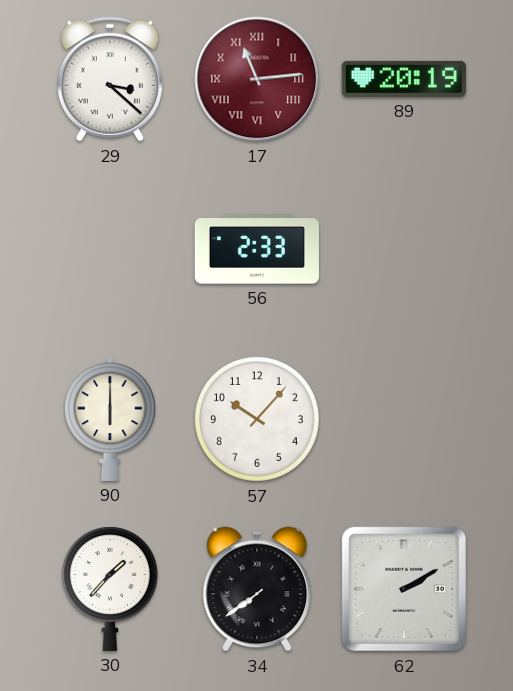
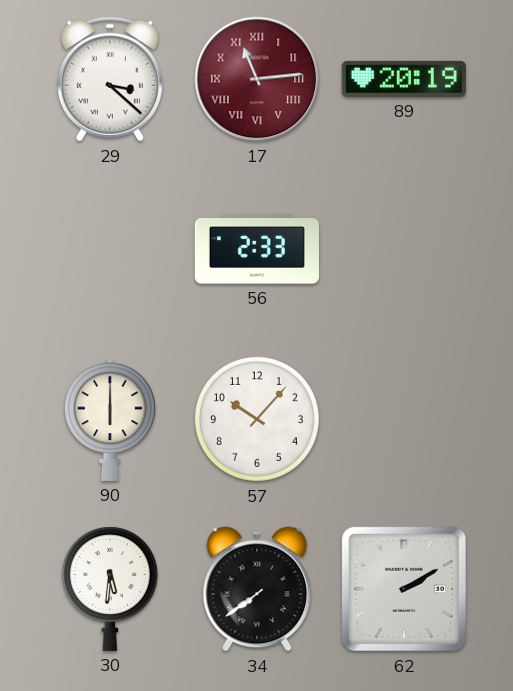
30: 1:37 -> 5:31
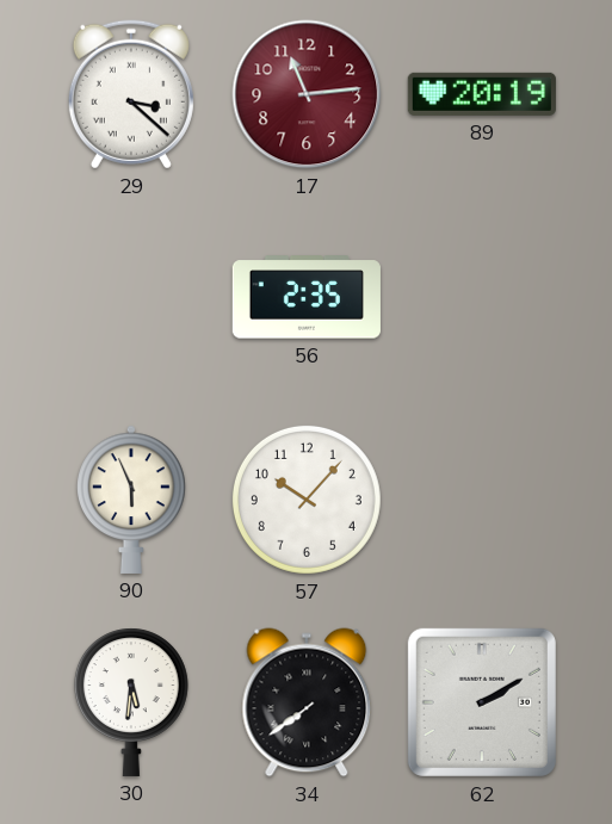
17 numerals: Roman -> Arabic
56: 2:33 -> 2:35
90: 6:00 -> 5:56
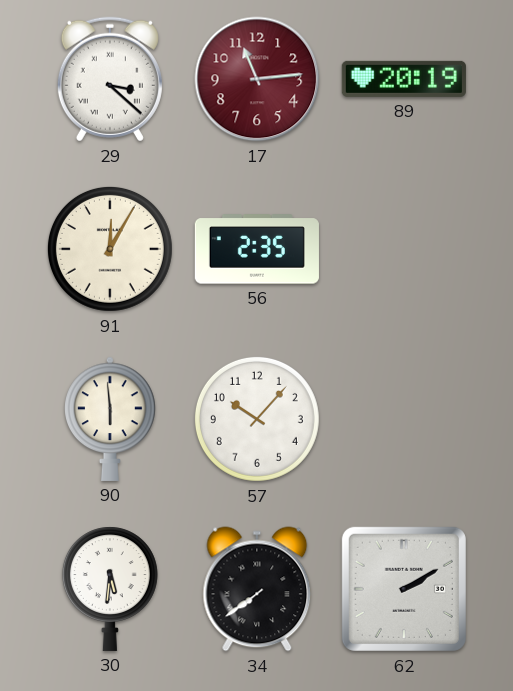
91: none -> 12:05
90: 5:56 -> 5:59
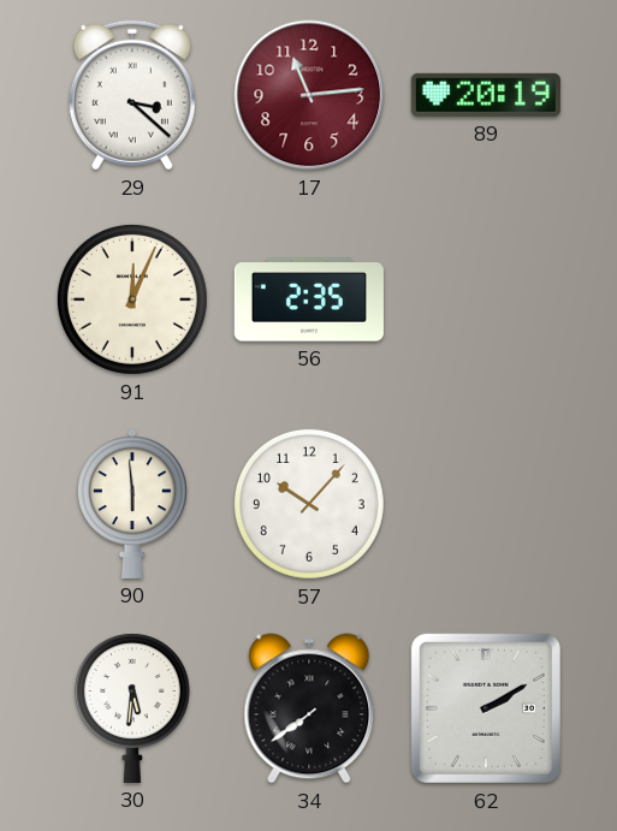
91: 12:05 -> 12:04
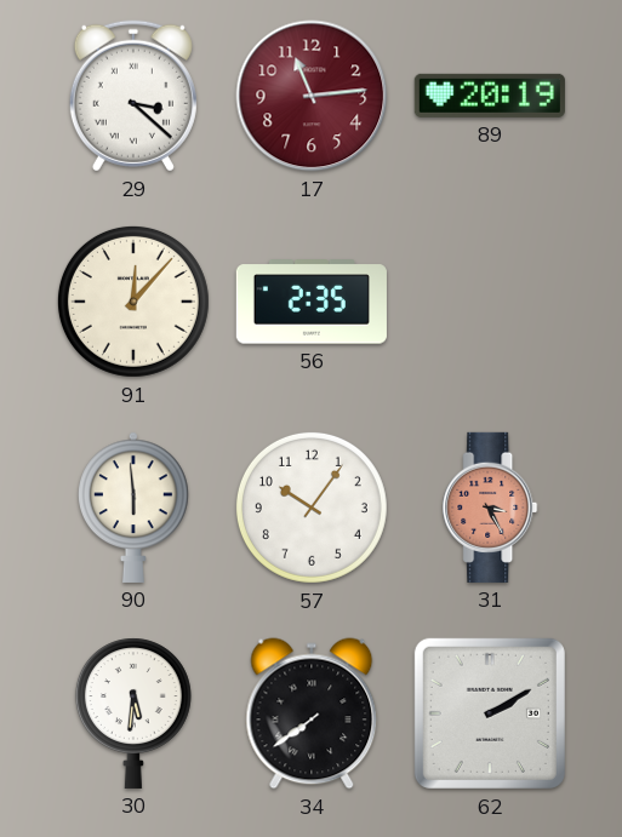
91: 12:04 -> 12:07
57: 10:07 -> 10:06
31: none -> 3:25
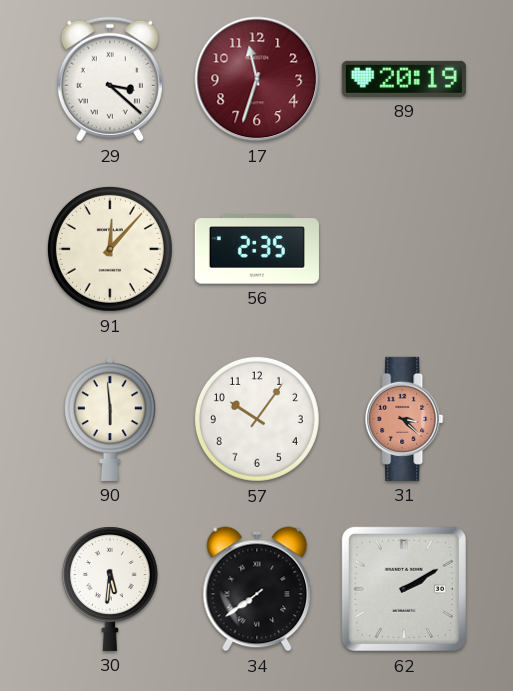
17: 11:14 -> 11:33
31: 3:25 -> 3:22
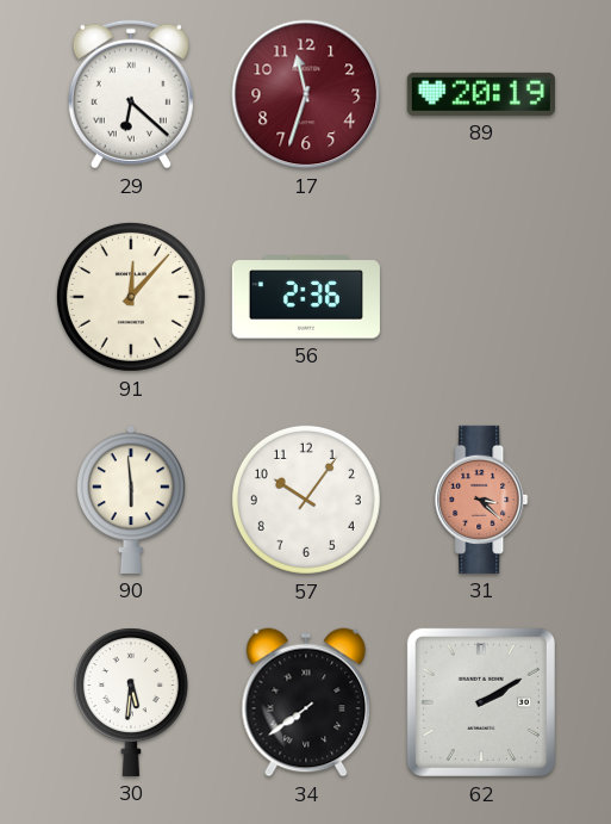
29: 3:22 -> 6:22
56: 2:35 -> 2:36
